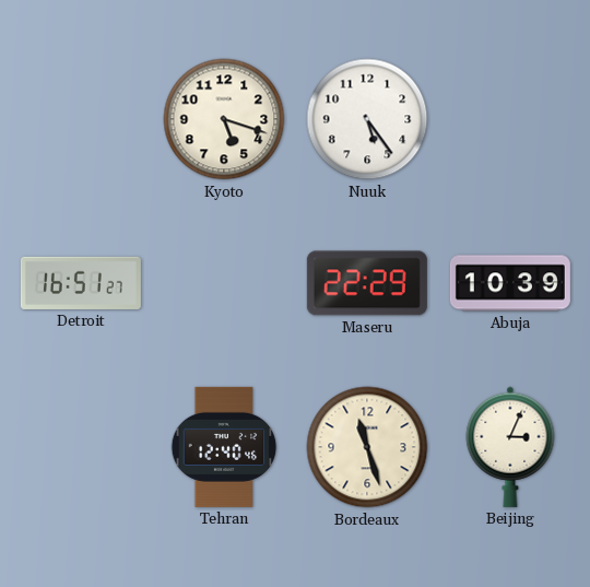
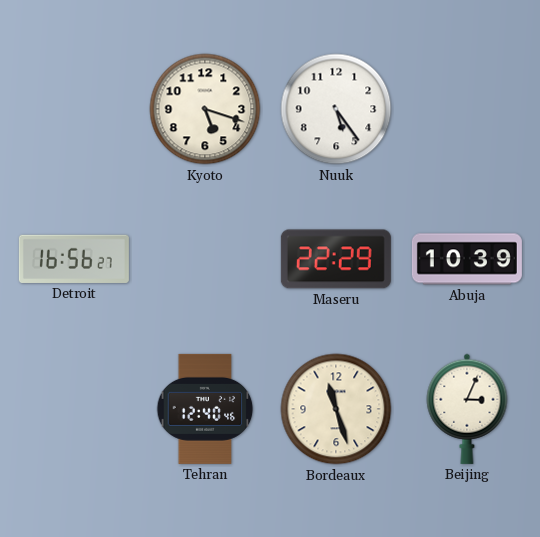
Detroit: 16:51 -> 16:56
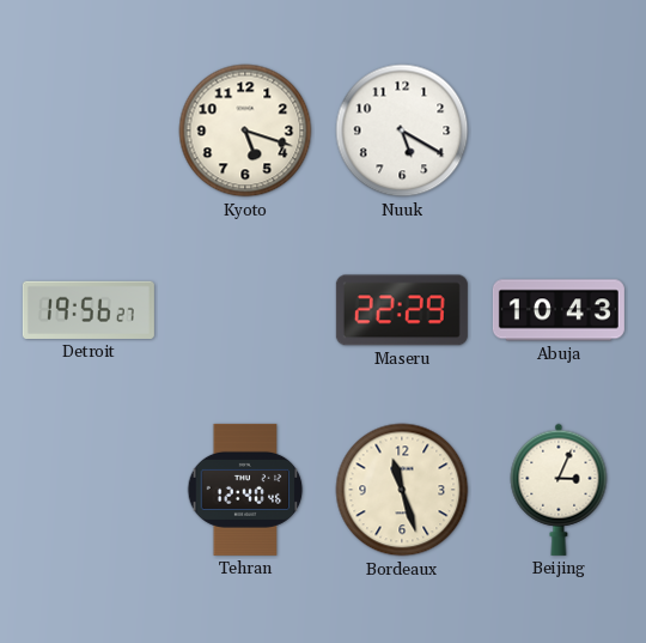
Nuuk: 5:24 -> 5:20
Detroit: 16:56 -> 19:56
Abuja: 10:39 -> 10:43
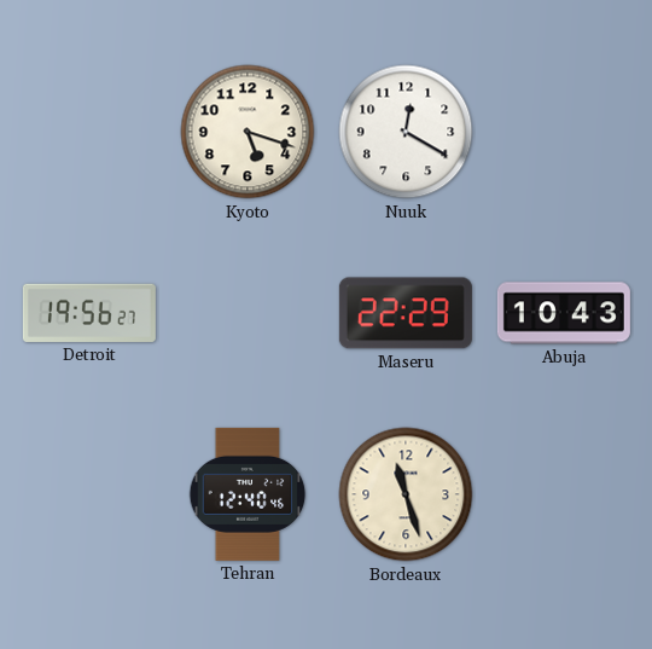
Nuuk: 5:20 -> 12:20
Beijing: 3:04 -> none
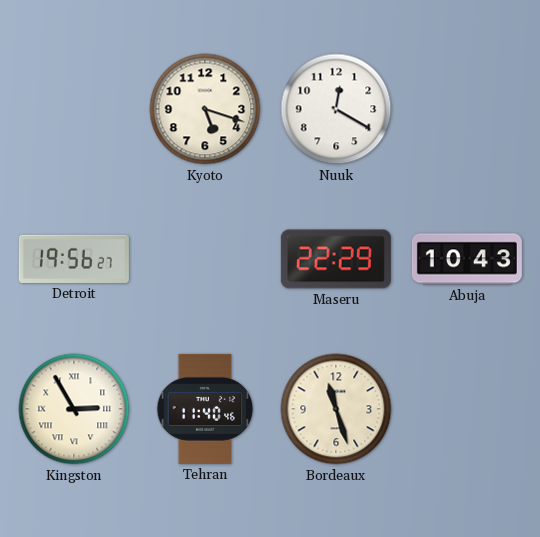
Kingston: none -> 2:55
Tehran: 12:40 -> 11:40
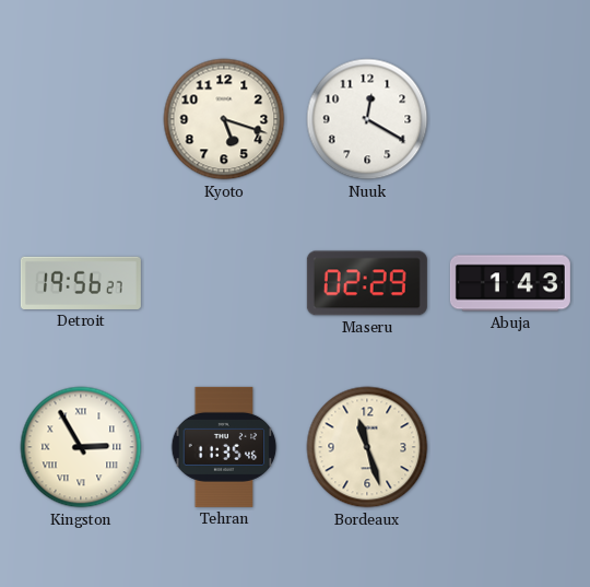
Maseru: 22:29 -> 02:29
Abuja: 10:43 -> 1:43
Tehran: 11:40 -> 11:35
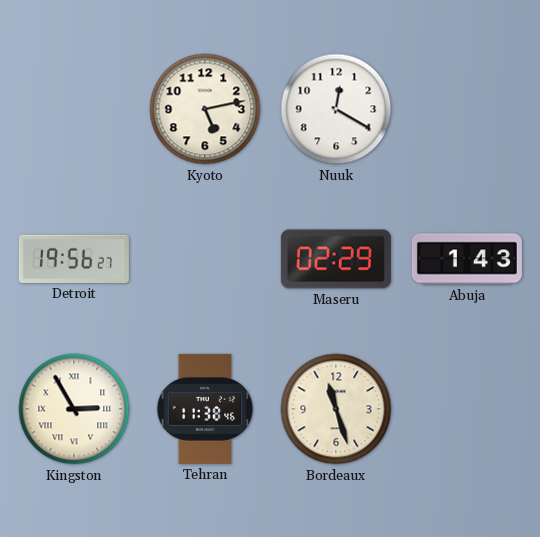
Kyoto: 5:18 -> 5:13
Tehran: 11:35 -> 11:38
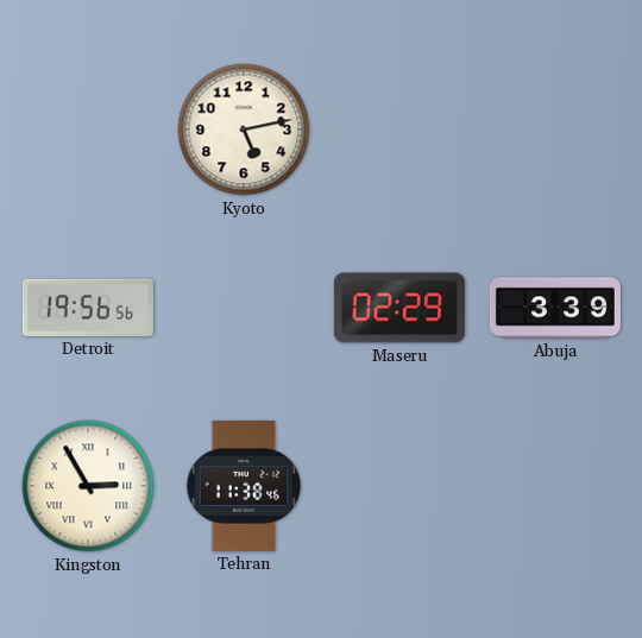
Nuuk: 12:20 -> none
Detroit: 19:56:27 -> 19:56:56
Abuja: 1:43 -> 3:39
Bordeaux: 11:27 -> none
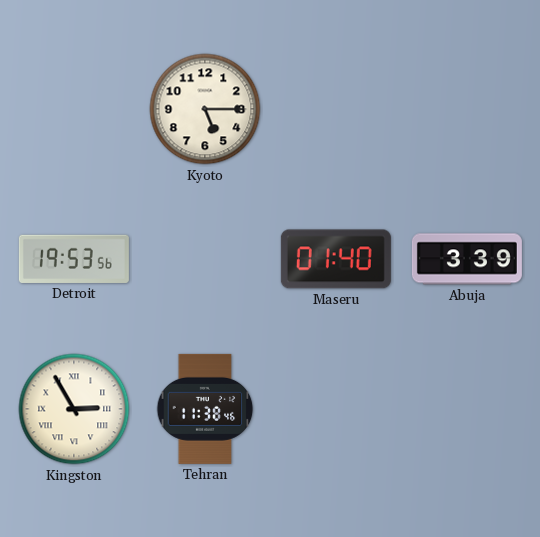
Kyoto: 5:13 -> 5:15
Detroit: 19:56 -> 19:53
Maseru: 02:29 -> 01:40
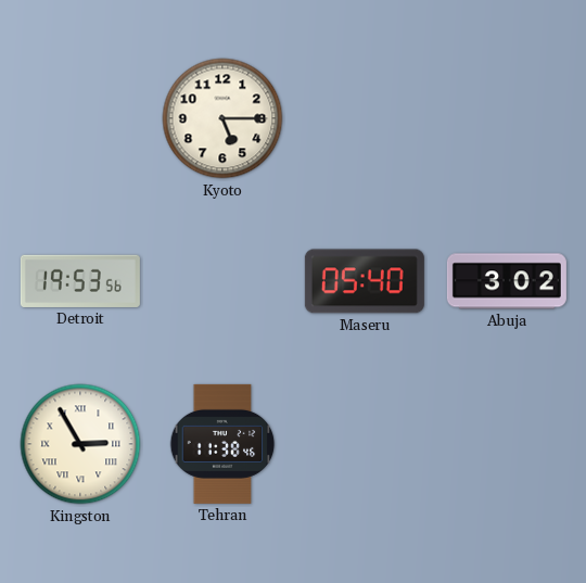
Maseru: 01:40 -> 05:40
Abuja: 3:39 -> 3:02
